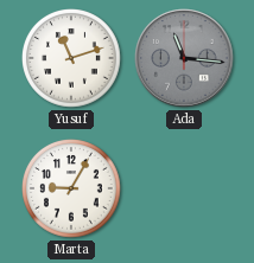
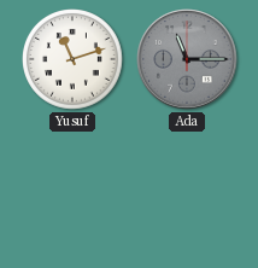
Ada: 11:16 -> 11:15
Marta: 9:05 -> none
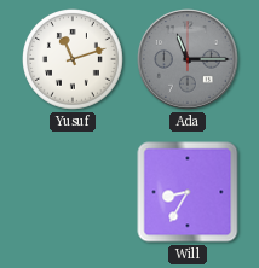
Will: none -> 8:35
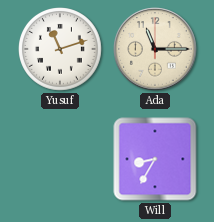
Ada dial: grey -> cream
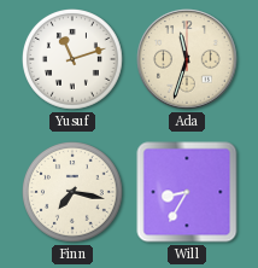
Ada: 11:15 -> 11:33
Finn: none -> 7:17
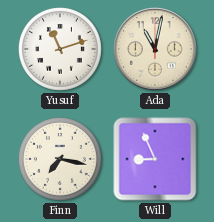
Ada: 11:33 -> 11:02
Will: 8:35 -> 8:56
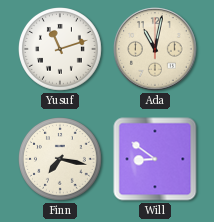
Will: 8:56 -> 8:51
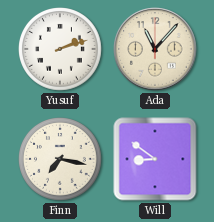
Yusuf: 11:12 -> 2:12
Ada: 11:02 -> 11:07
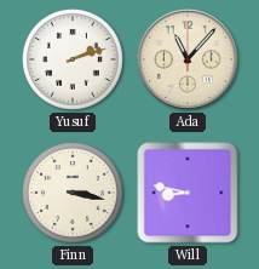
Finn: 7:17 -> 3:17
Will: 8:51 -> 8:47
